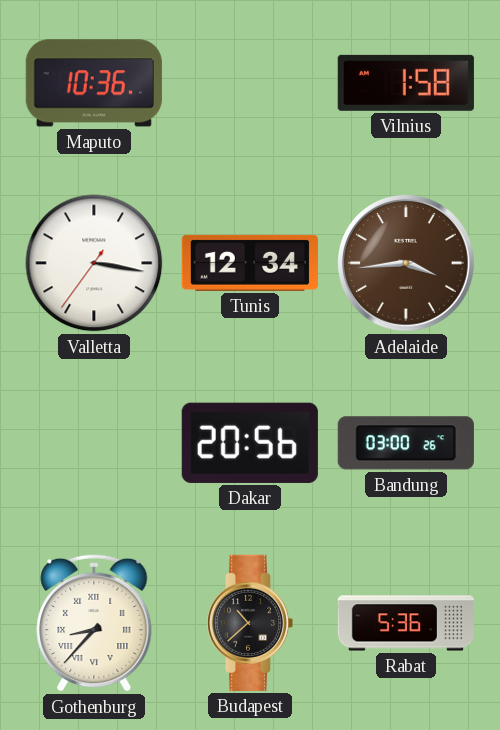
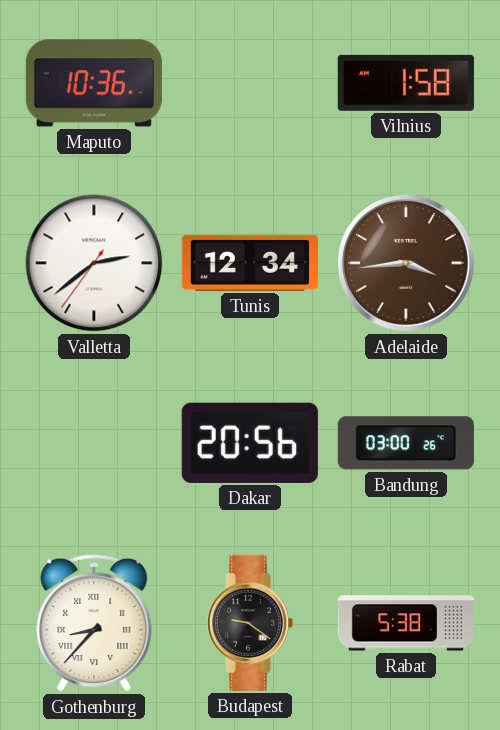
Valletta: 3:16 -> 2:38
Budapest: 10:38 -> 9:21
Rabat: 5:36 -> 5:38
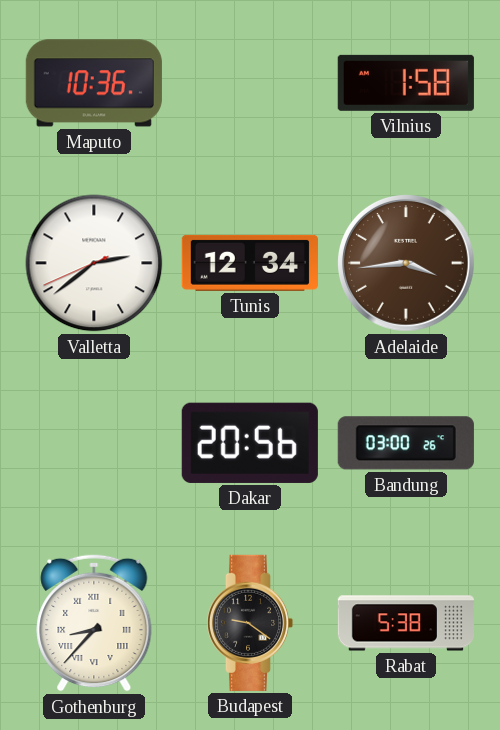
Valletta: 2:38:36 -> 2:38:41
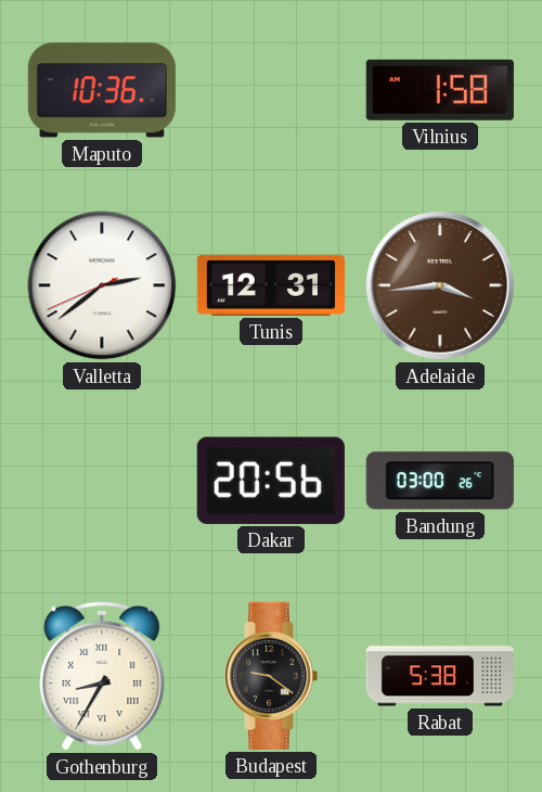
Tunis: 12:34 -> 12:31
Gothenburg: 8:37 -> 8:35
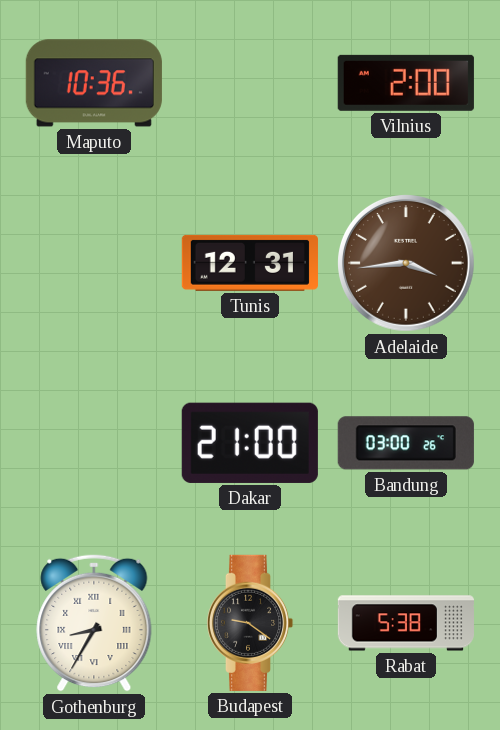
Vilnius: 1:58 -> 2:00
Valletta: 2:38 -> none
Dakar: 20:56 -> 21:00
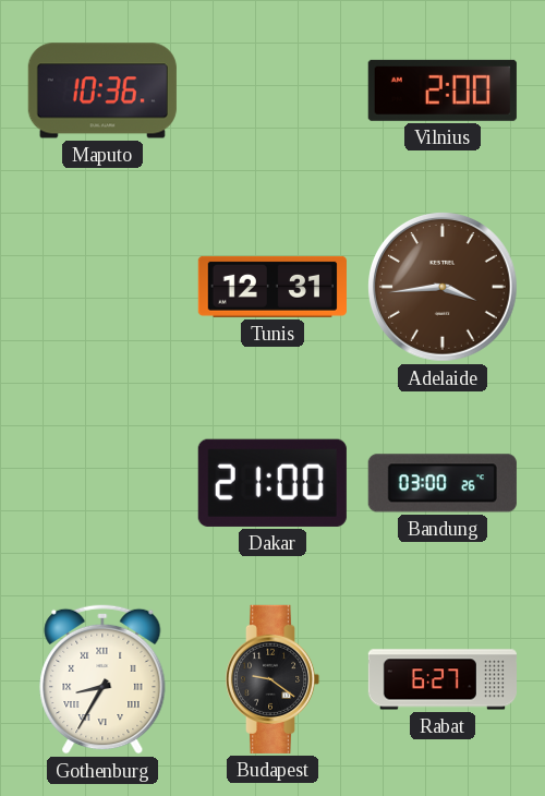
Rabat: 5:38 -> 6:27
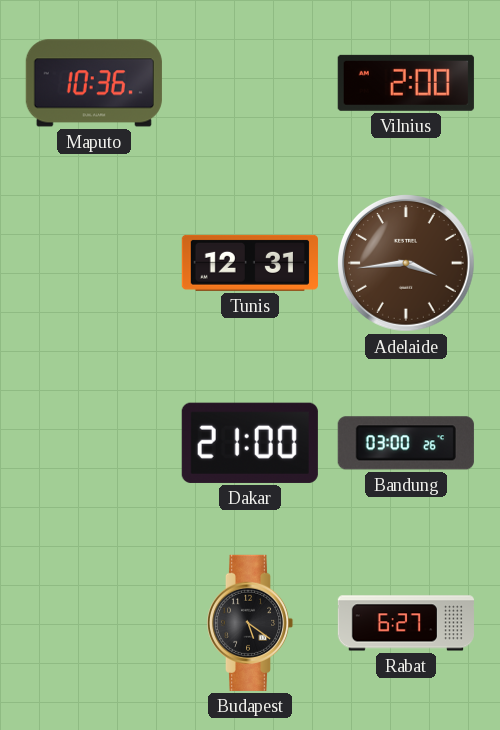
Gothenburg: 8:35 -> none
Budapest: 9:21 -> 5:21
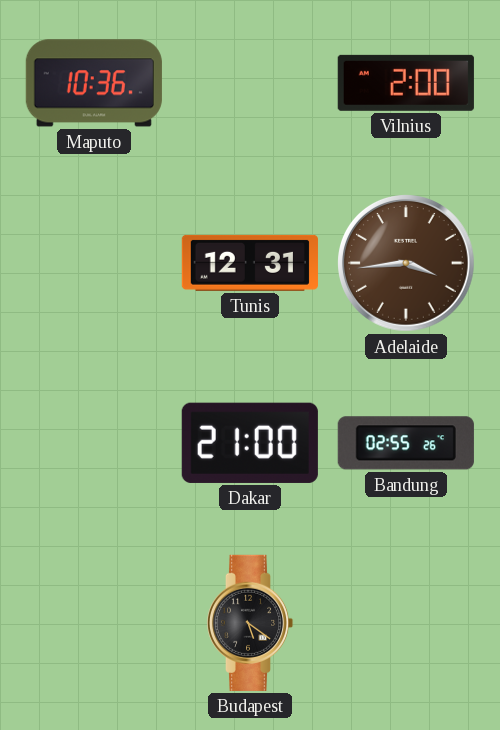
Bandung: 03:00 -> 02:55
Rabat: 6:27 -> none
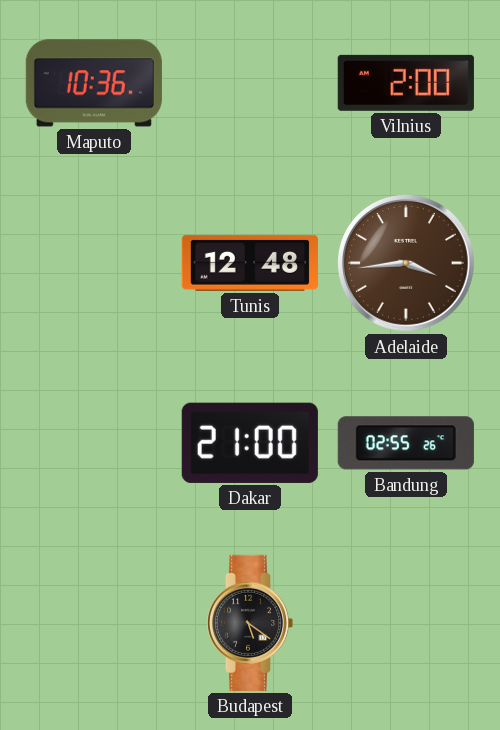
Tunis: 12:31 -> 12:48
